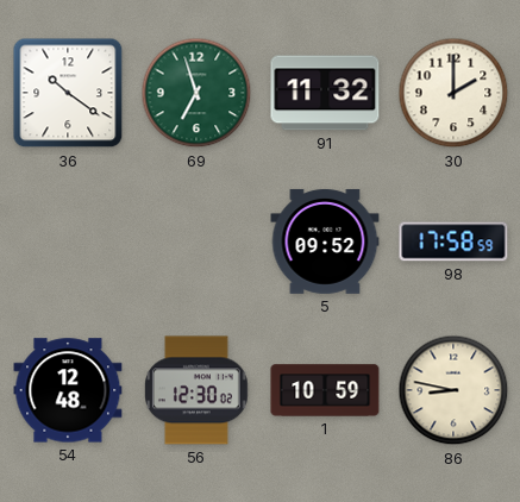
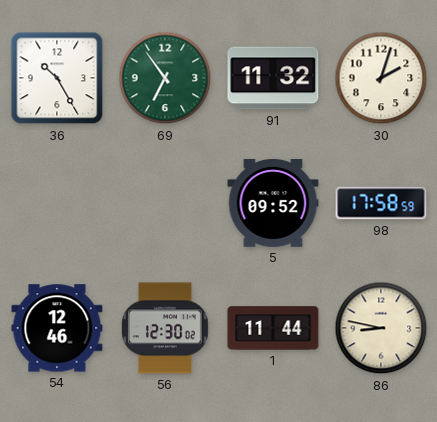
36: 10:21 -> 10:25
69: 6:57 -> 6:54
30: 2:00 -> 2:03
54: 12:48 -> 12:46
1: 10:59 -> 11:44
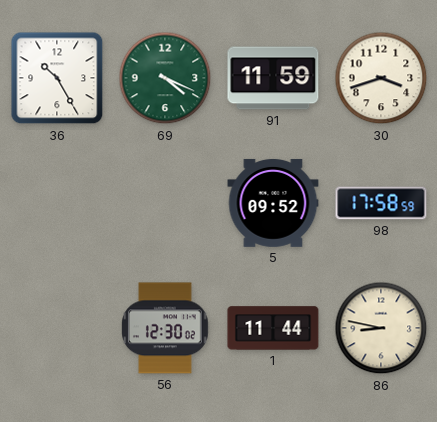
69: 6:54 -> 4:19
91: 11:32 -> 11:59
30: 2:03 -> 3:42
54: 12:46 -> none
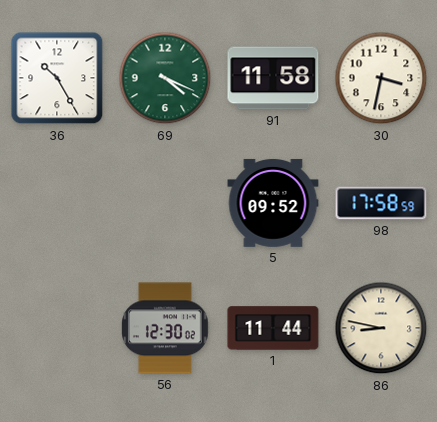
91: 11:59 -> 11:58
30: 3:42 -> 3:32
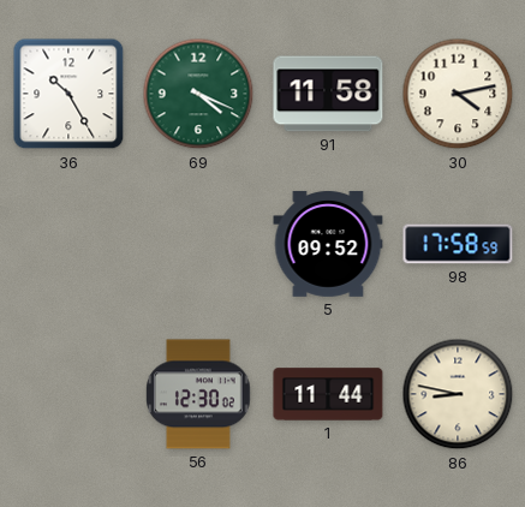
30: 3:32 -> 4:13
